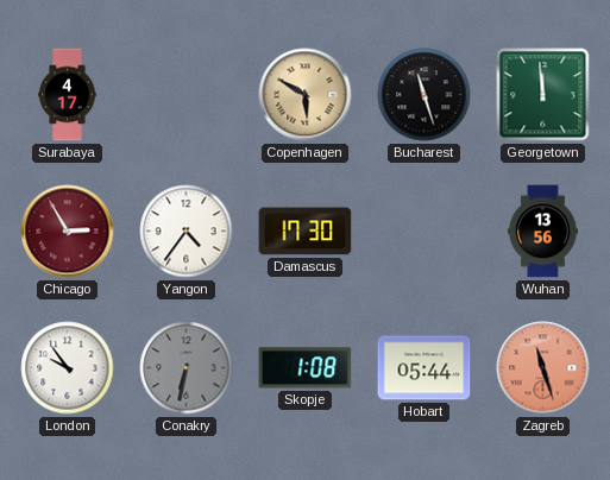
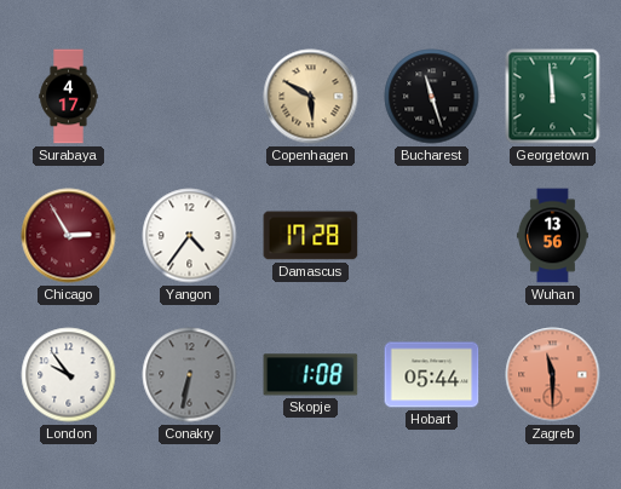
Damascus: 17:30 -> 17:28
Zagreb: 11:27 -> 11:30
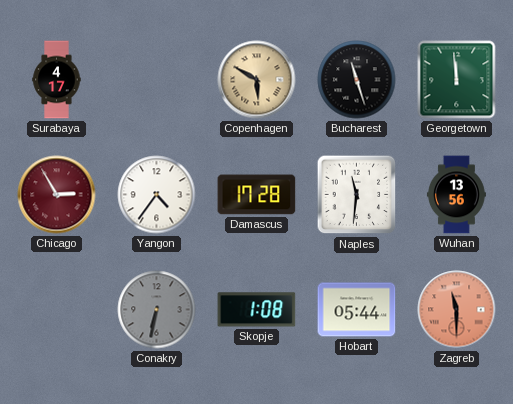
Naples: none -> 11:31
London: 9:54 -> none
